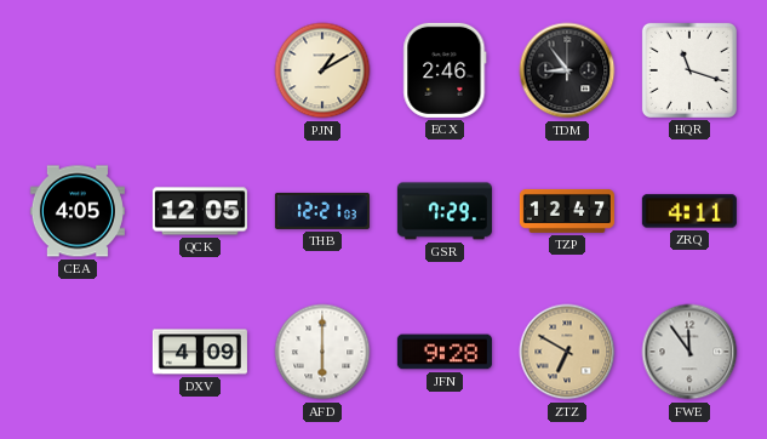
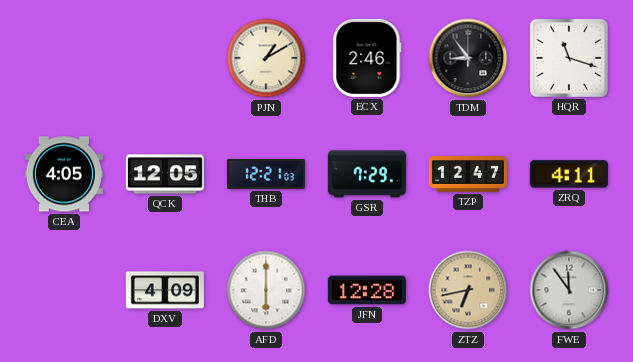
JFN: 9:28 -> 12:28
ZTZ: 6:50 -> 6:43
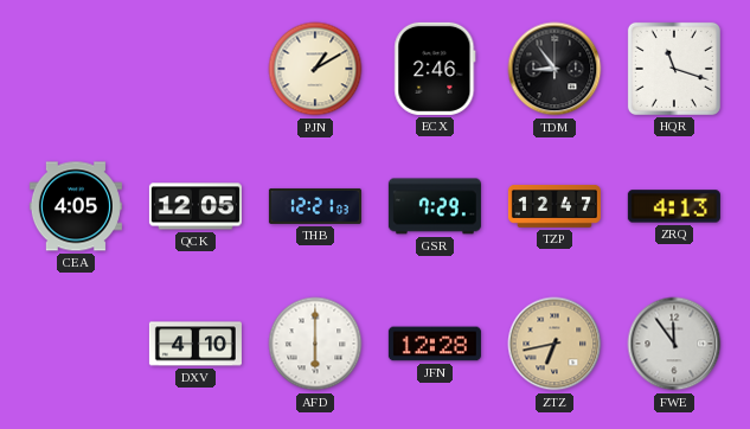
ZRQ: 4:11 -> 4:13
DXV: 4:09 -> 4:10
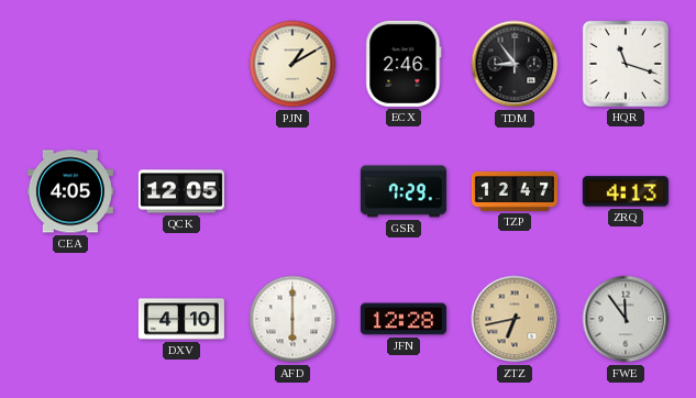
THB: 12:21 -> none
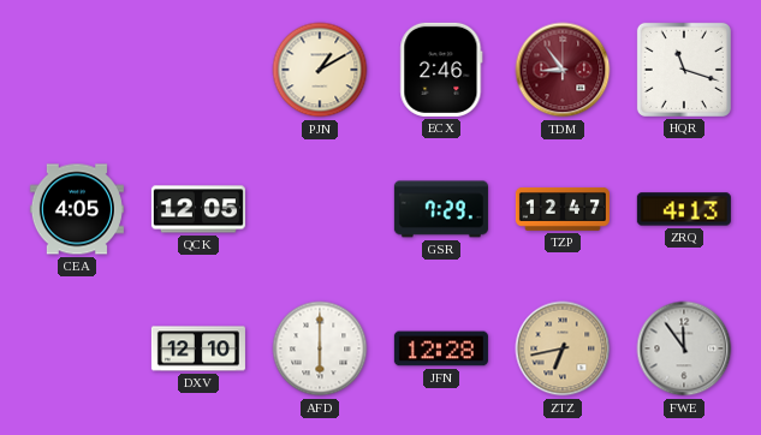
TDM dial: black -> burgundy
DXV: 4:10 -> 12:10
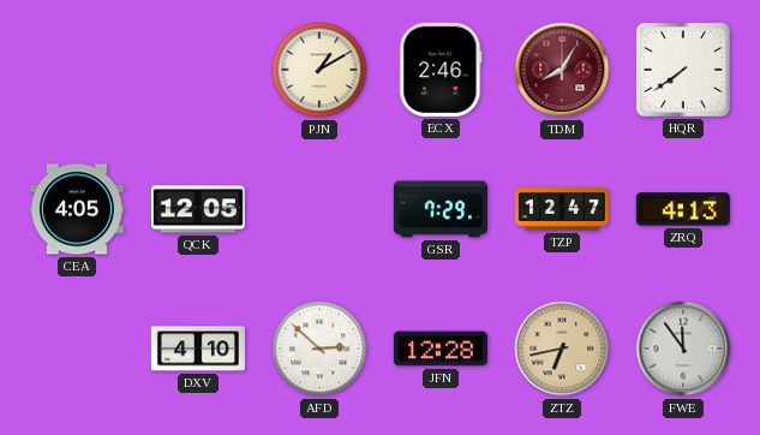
TDM: 8:54 -> 8:05
HQR: 11:18 -> 7:39
DXV: 12:10 -> 4:10
AFD: 6:00 -> 2:52
